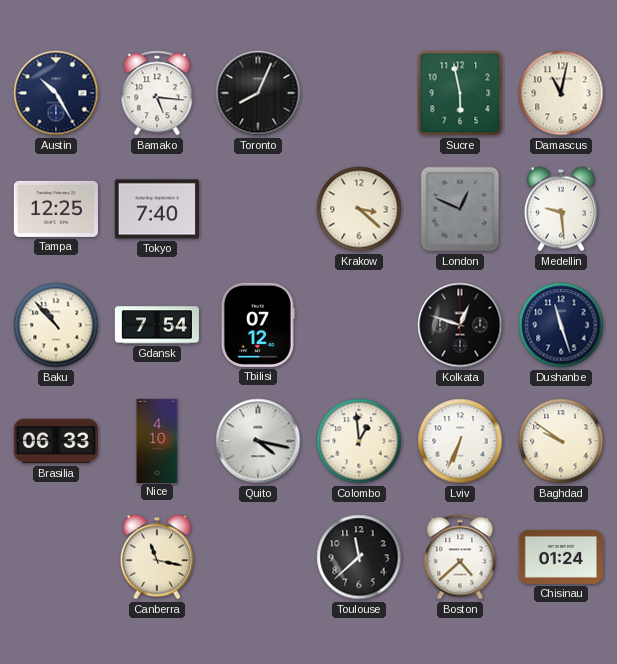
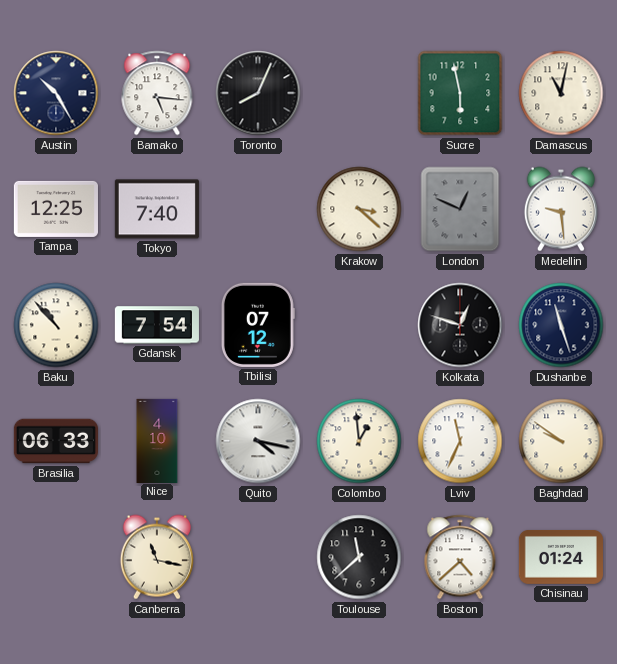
Lviv: 6:34 -> 11:34
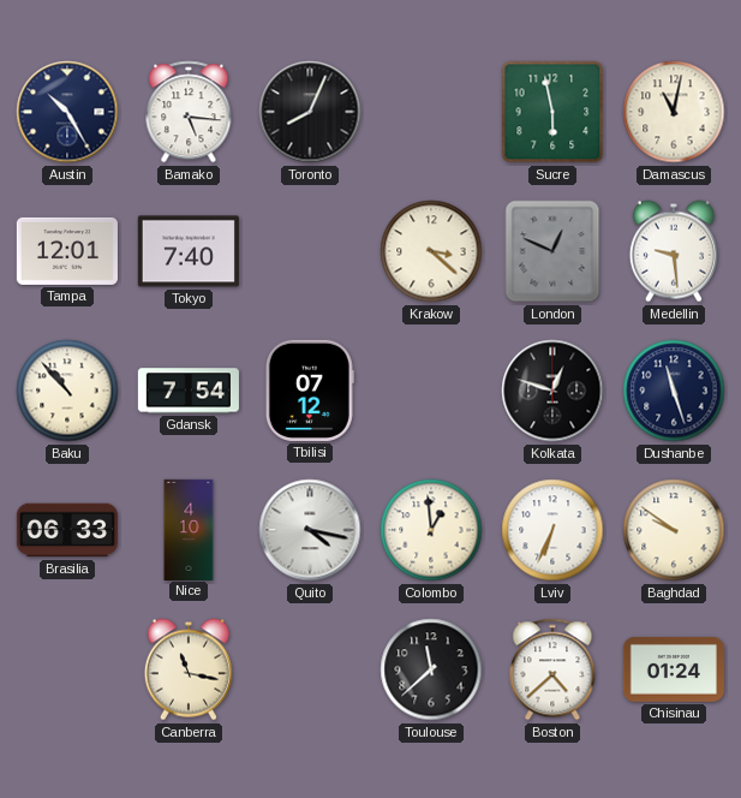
Tampa: 12:25 -> 12:01
Lviv: 11:34 -> 6:34
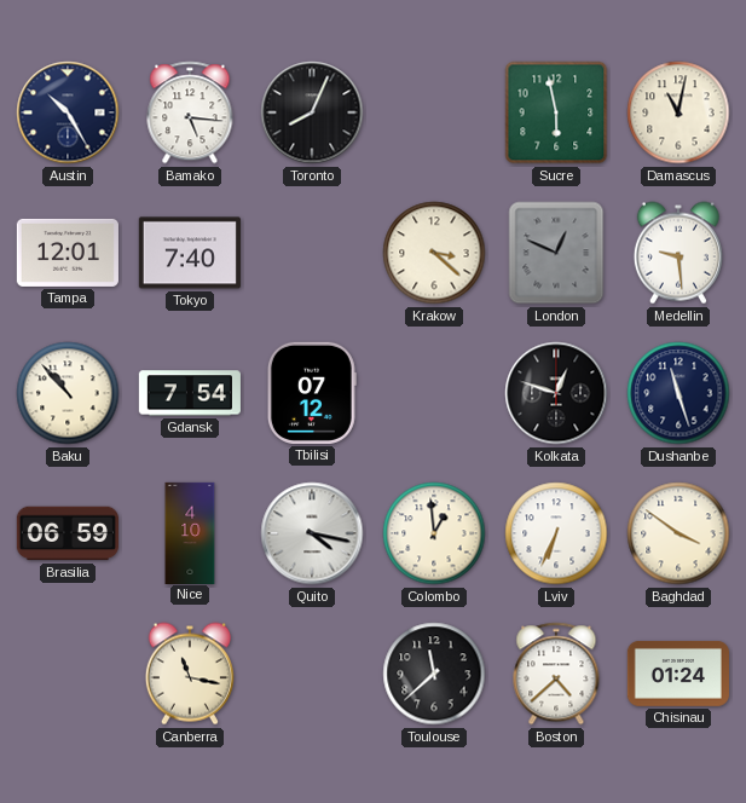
Brasilia: 06:33 -> 06:59
Baghdad: 9:51 -> 3:51
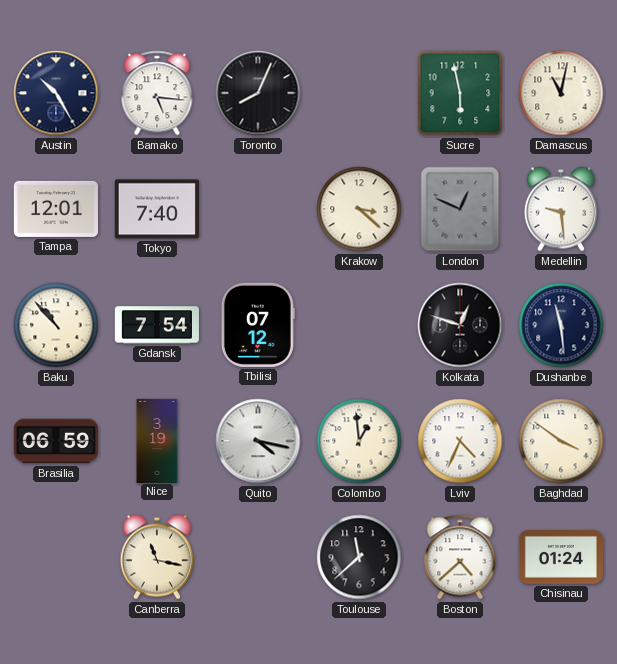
Dushanbe: 11:27 -> 11:29
Nice: 4:10 -> 3:19
Lviv: 6:34 -> 4:34
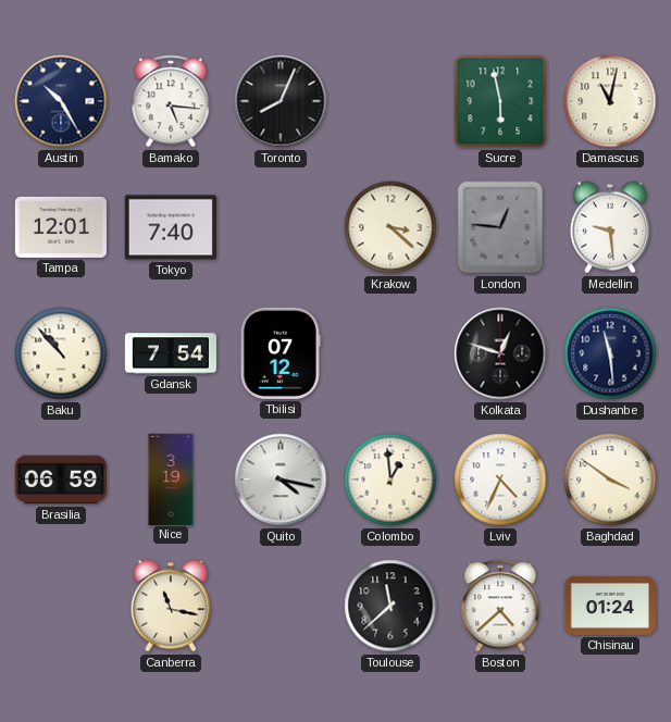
London: 12:49 -> 12:46
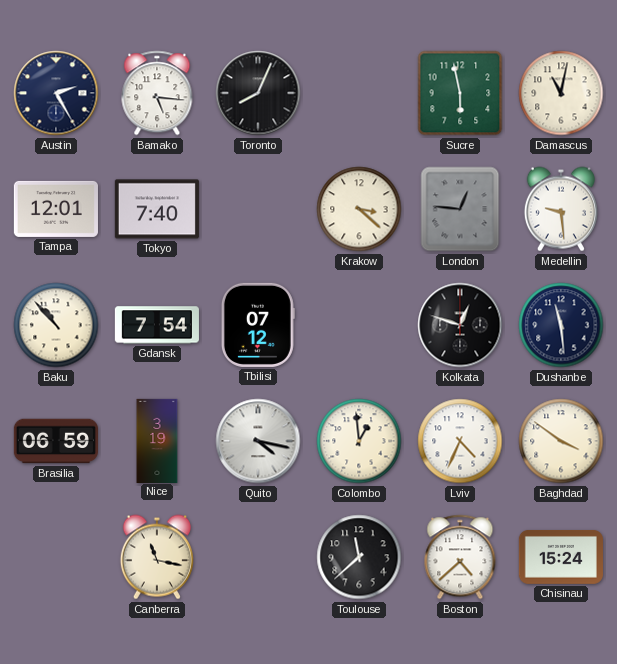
Austin: 10:25 -> 2:25
Chisinau: 01:24 -> 15:24
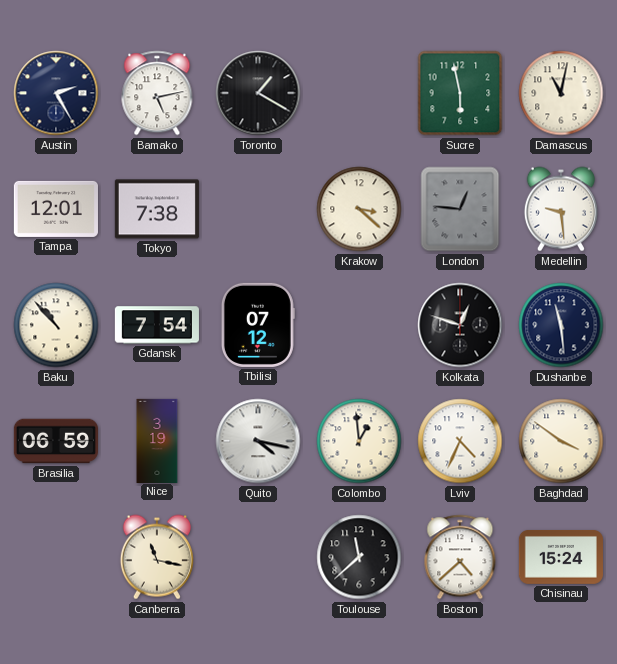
Bamako: 5:16 -> 5:13
Toronto: 8:04 -> 1:20
Tokyo: 7:40 -> 7:38
